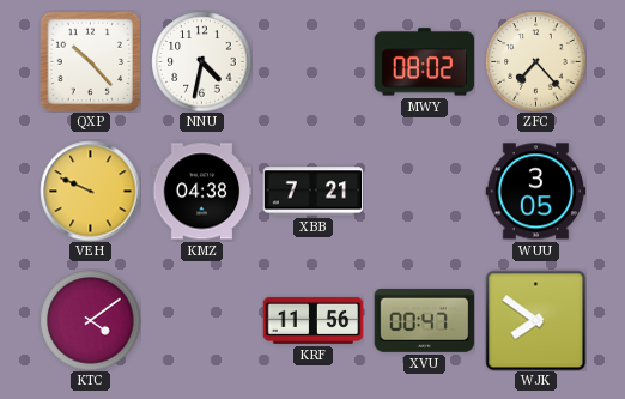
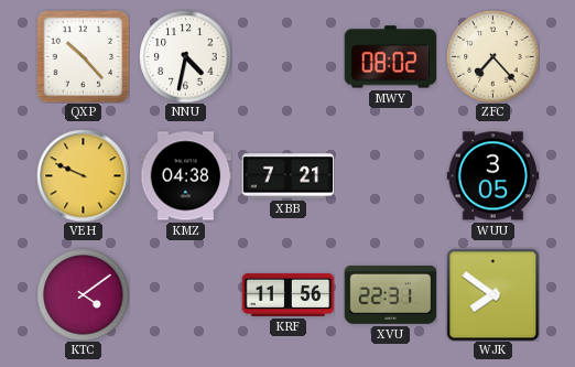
XVU: 00:47 -> 22:31
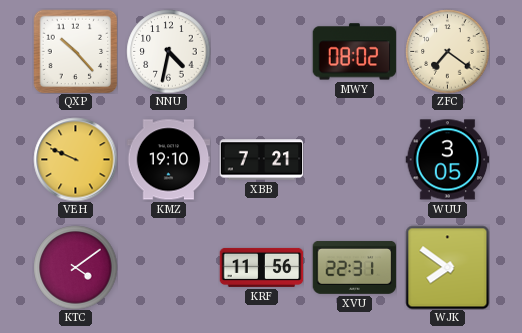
ZFC: 7:23 -> 7:21
KMZ: 04:38 -> 19:10
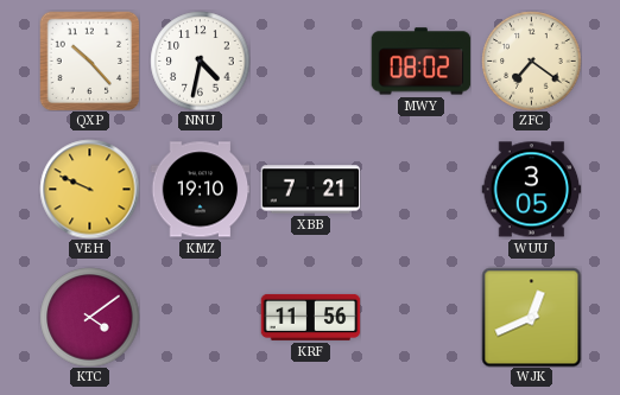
XVU: 22:31 -> none
WJK: 7:51 -> 12:41
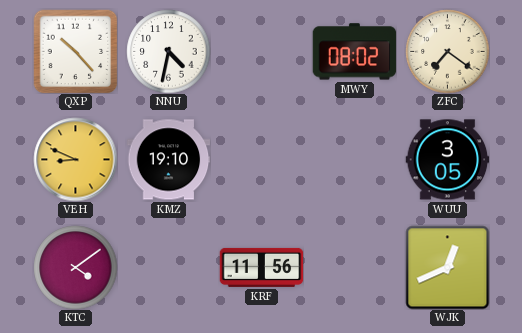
VEH: 9:49 -> 8:49
XBB: 7:21 -> none
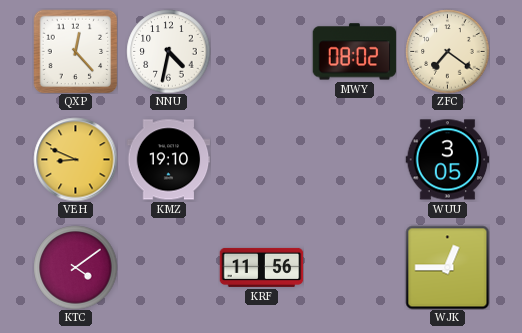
QXP: 10:23 -> 12:23
WJK: 12:41 -> 12:45
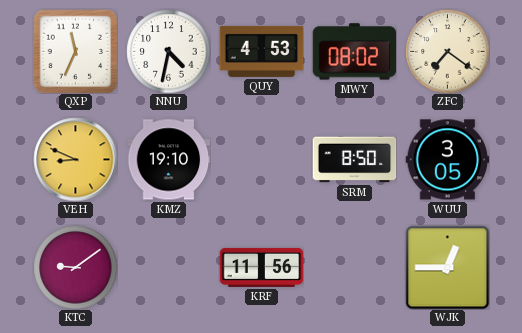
QXP: 12:23 -> 11:34
QUY: none -> 4:53
SRM: none -> 8:50
KTC: 4:09 -> 9:09
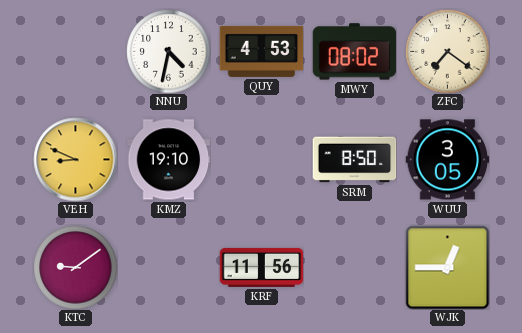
QXP: 11:34 -> none
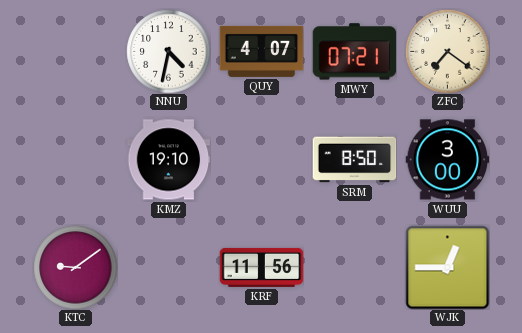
QUY: 4:53 -> 4:07
MWY: 08:02 -> 07:21
VEH: 8:49 -> none
WUU: 3:05 -> 3:00
